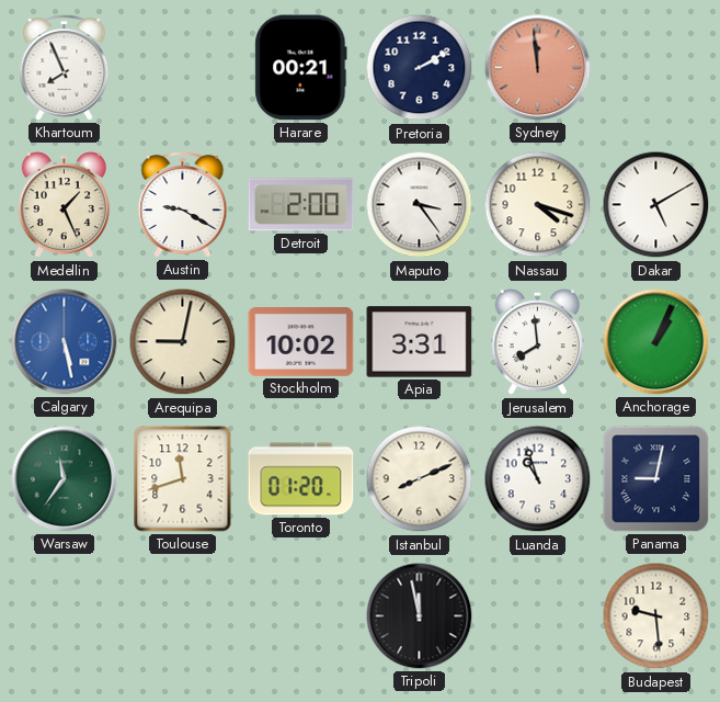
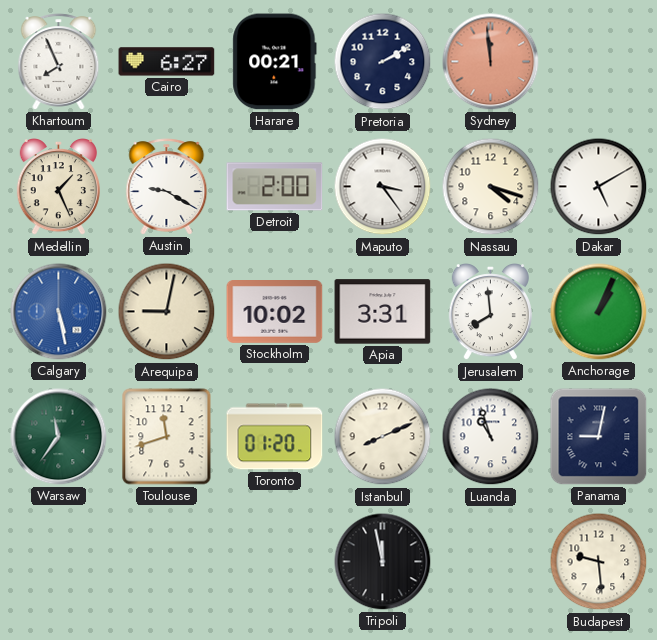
Cairo: none -> 6:27
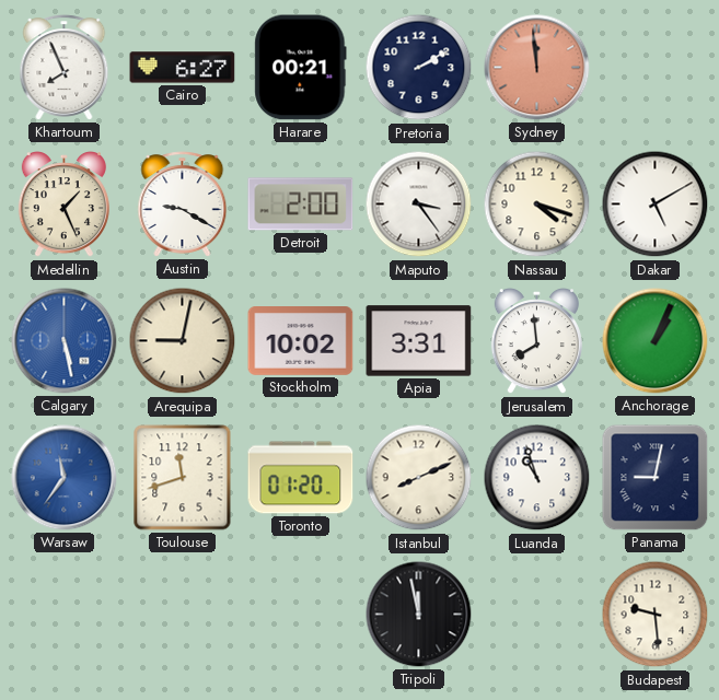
Warsaw dial: green -> blue
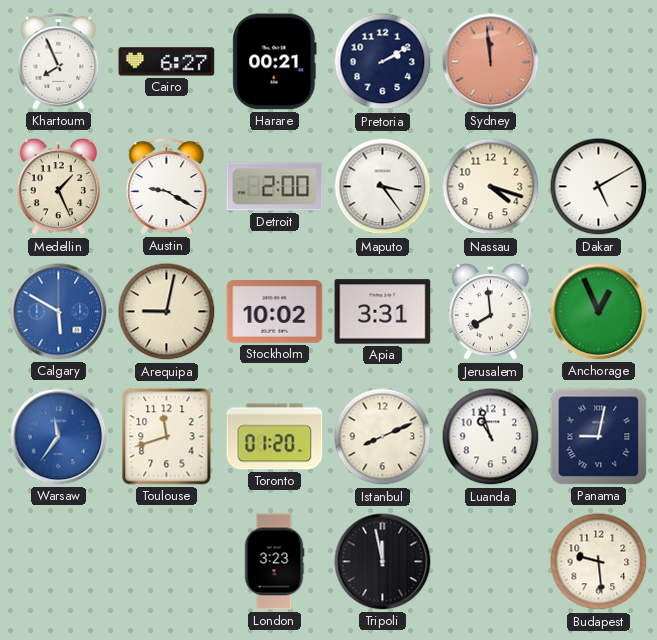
Calgary: 5:28 -> 5:50
Anchorage: 1:04 -> 12:56
London: none -> 3:23
